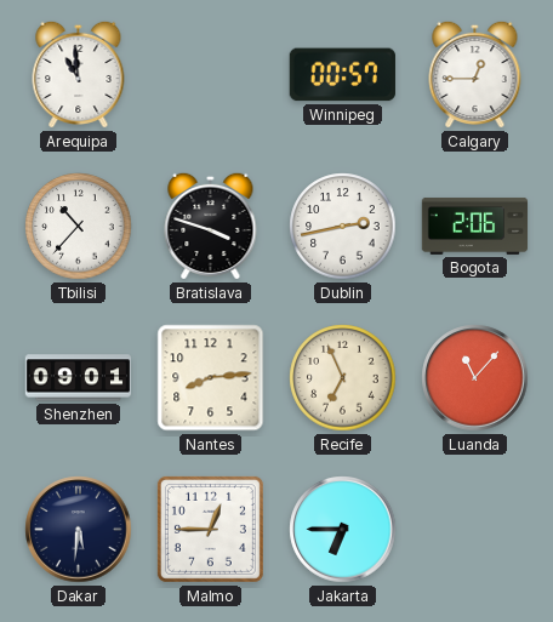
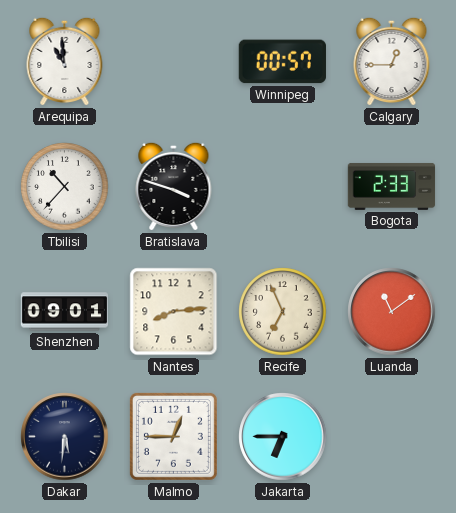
Dublin: 2:43 -> none
Bogota: 2:06 -> 2:33
Luanda: 11:07 -> 11:09
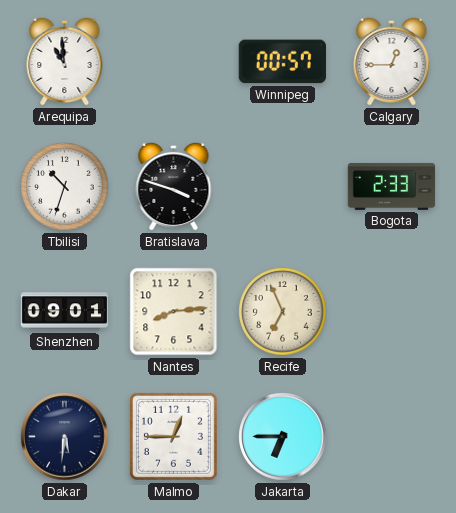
Tbilisi: 10:37 -> 10:33
Luanda: 11:09 -> none
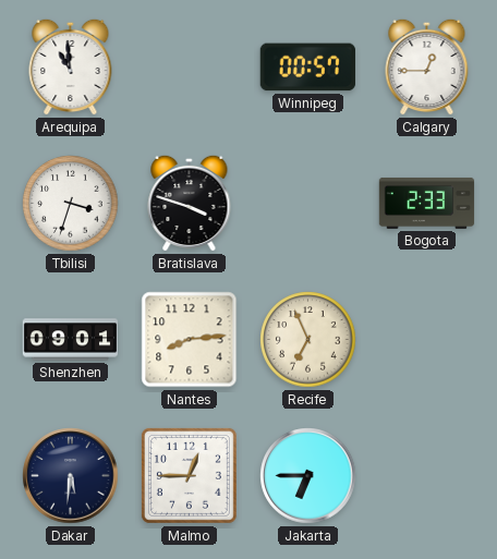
Tbilisi: 10:33 -> 3:33
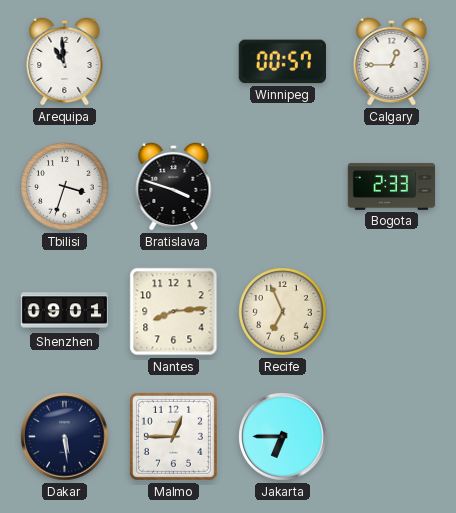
Dakar: 5:31 -> 5:29
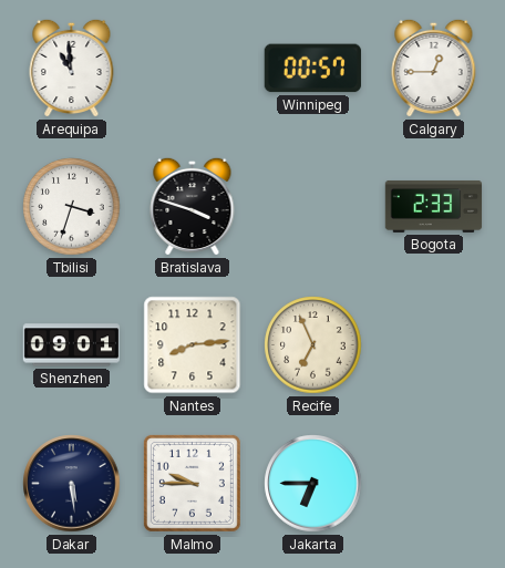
Malmo: 12:45 -> 9:45
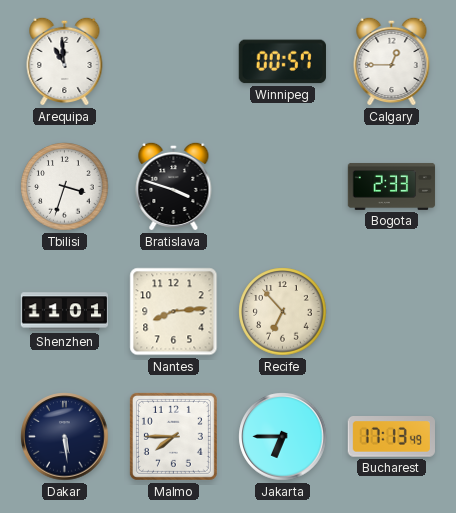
Shenzhen: 09:01 -> 11:01
Recife: 6:56 -> 6:53
Malmo: 9:45 -> 7:45
Bucharest: none -> 17:13
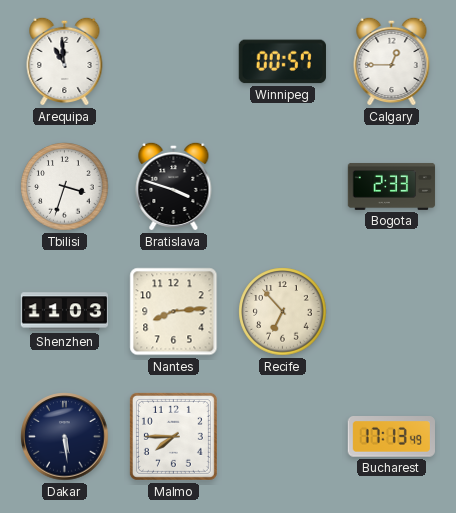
Shenzhen: 11:01 -> 11:03
Jakarta: 6:45 -> none
